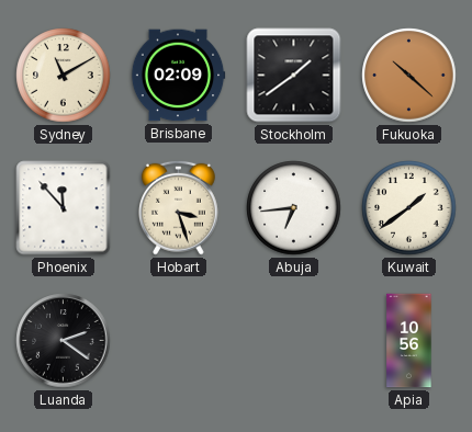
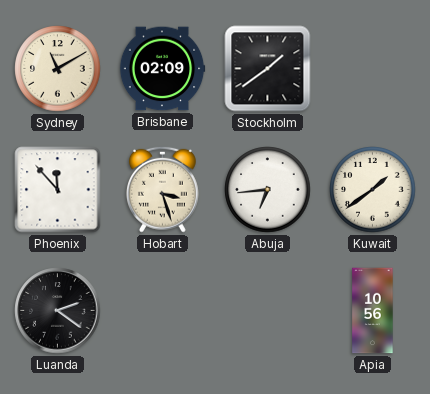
Fukuoka: 10:22 -> none
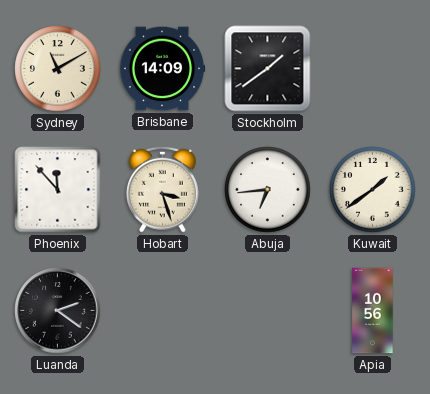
Brisbane: 02:09 -> 14:09
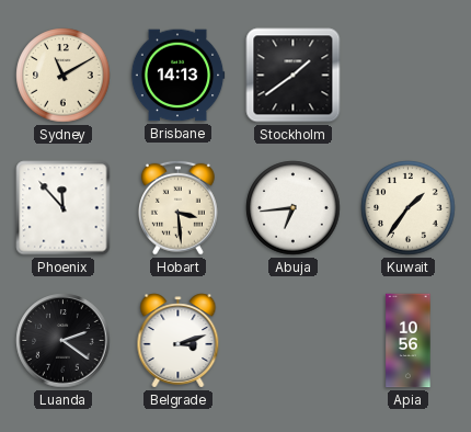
Brisbane: 14:09 -> 14:13
Hobart: 3:27 -> 3:29
Kuwait: 1:39 -> 1:36
Belgrade: none -> 3:12
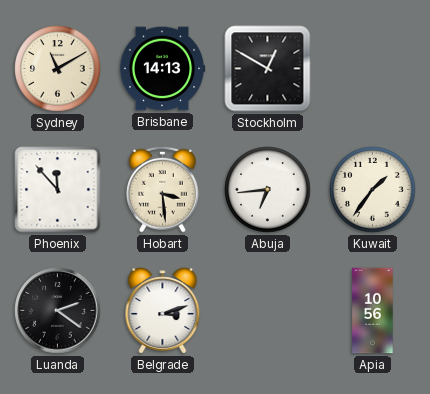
Stockholm: 1:39 -> 12:50
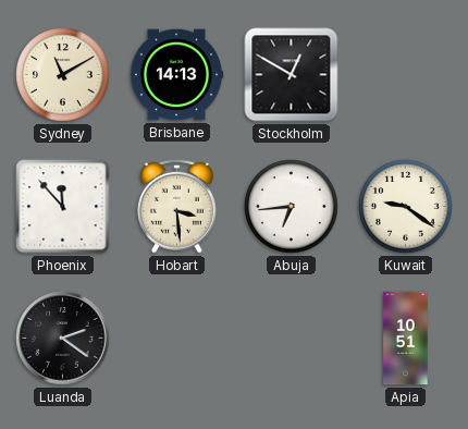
Kuwait: 1:36 -> 9:21
Belgrade: 3:12 -> none
Apia: 10:56 -> 10:51
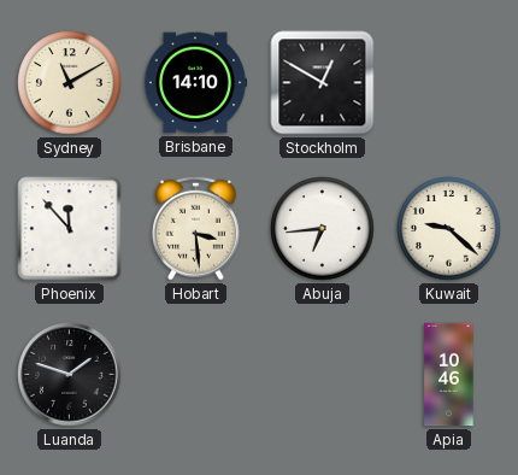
Brisbane: 14:13 -> 14:10
Kuwait: 9:21 -> 9:22
Luanda: 2:21 -> 1:48
Apia: 10:51 -> 10:46
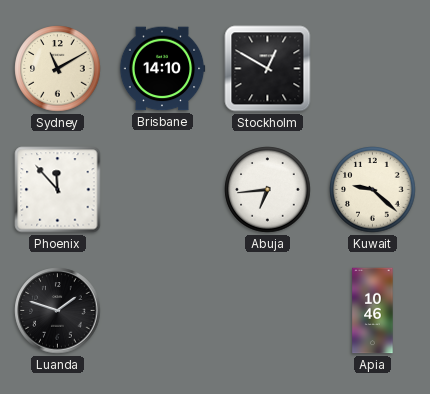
Hobart: 3:29 -> none
